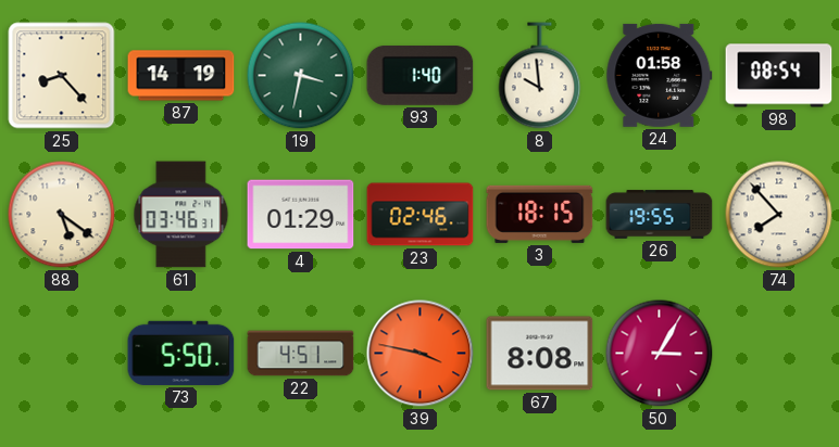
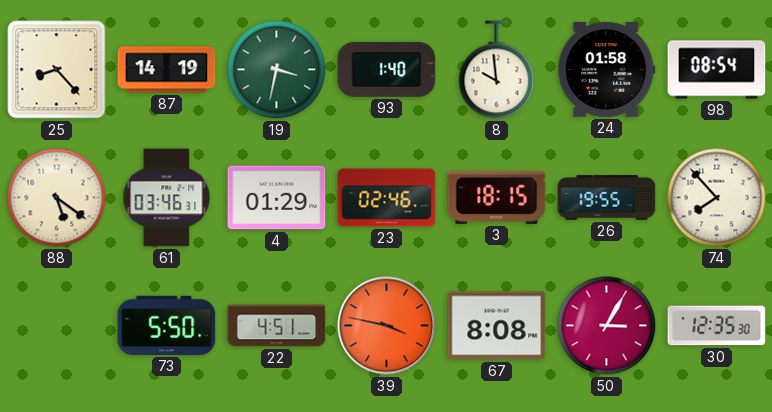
30: none -> 12:35
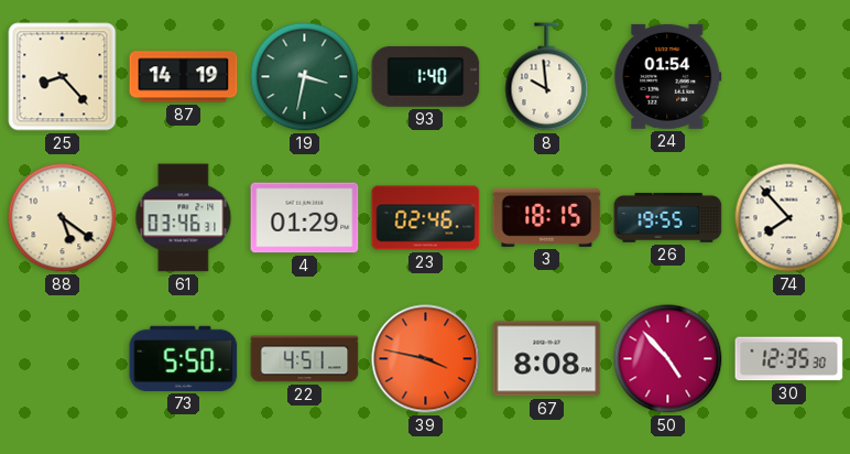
24: 01:58 -> 01:54
98: 08:54 -> none
50: 3:05 -> 4:53
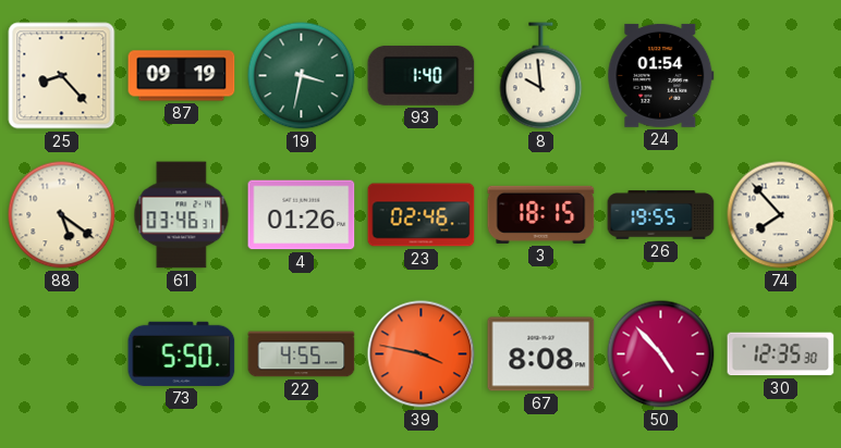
87: 14:19 -> 09:19
4: 01:29 -> 01:26
22: 4:51 -> 4:55
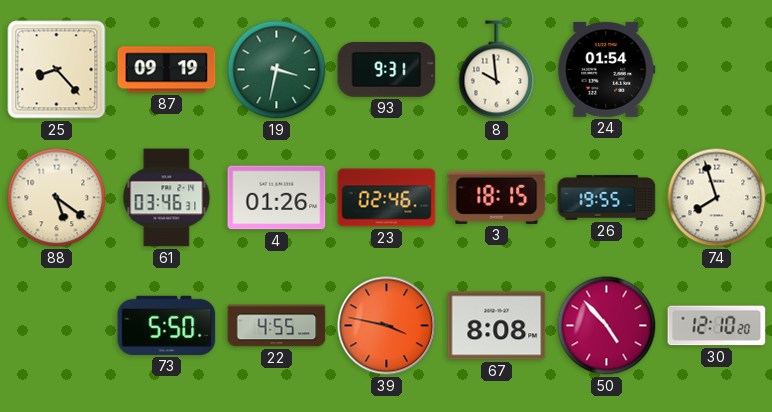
93: 1:40 -> 9:31
74: 7:53 -> 7:57
30: 12:35 -> 12:10
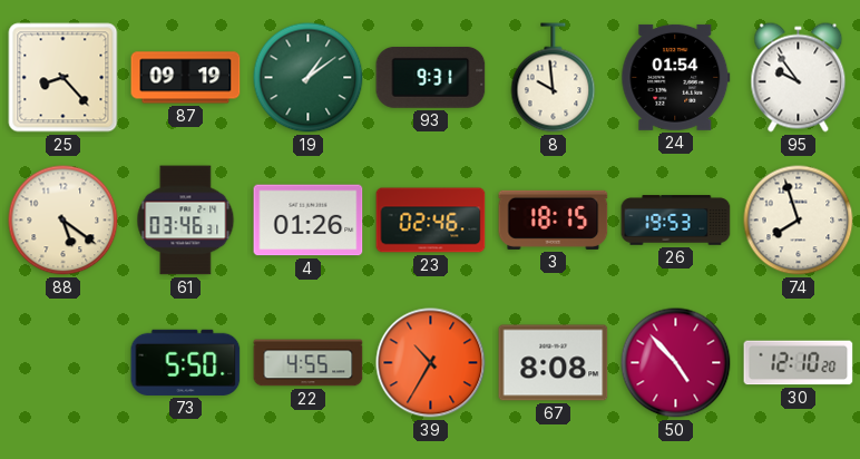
19: 3:32 -> 1:09
95: none -> 9:54
26: 19:55 -> 19:53
39: 3:47 -> 10:35
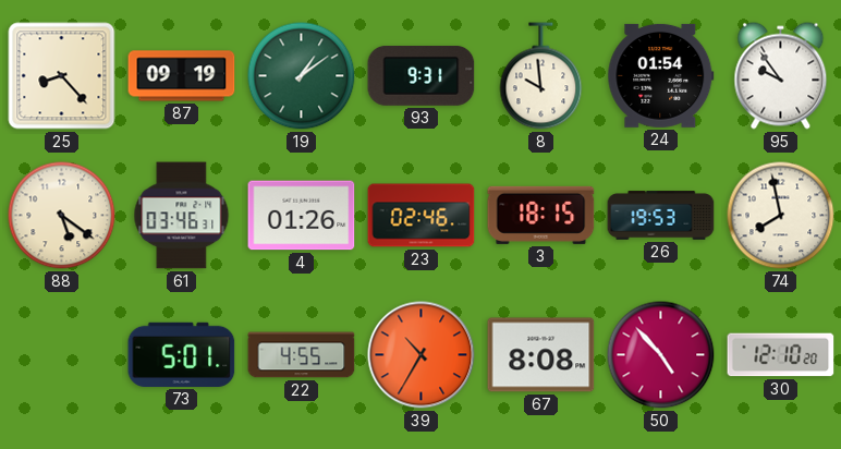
74: 7:57 -> 7:58
73: 5:50 -> 5:01
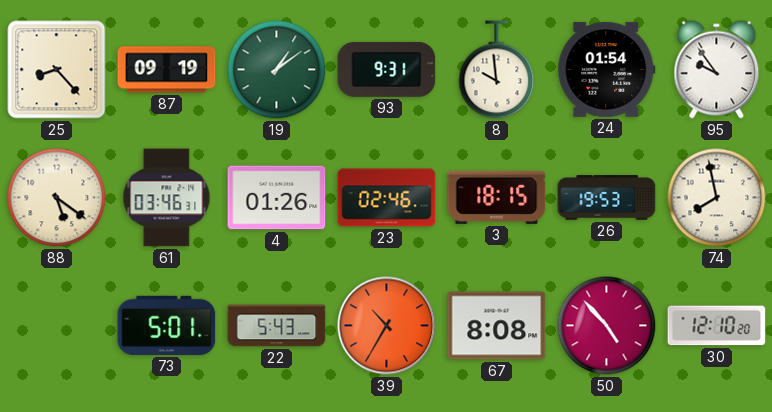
22: 4:55 -> 5:43
